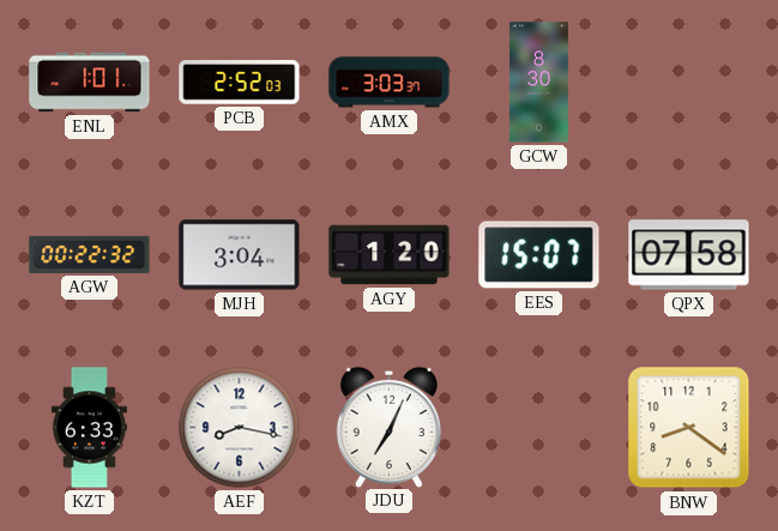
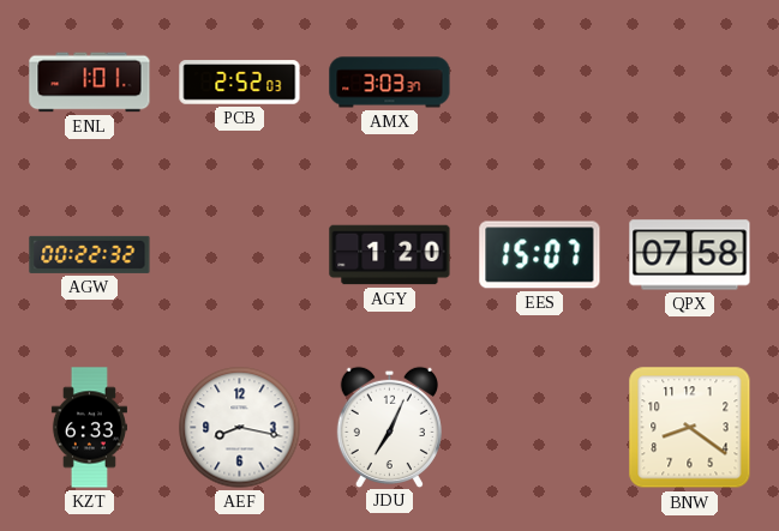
GCW: 8:30 -> none
MJH: 3:04 -> none
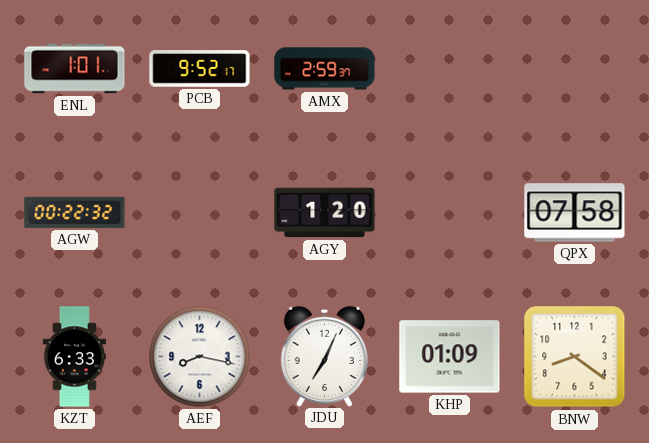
PCB: 2:52 -> 9:52
AMX: 3:03 -> 2:59
EES: 15:07 -> none
KHP: none -> 01:09
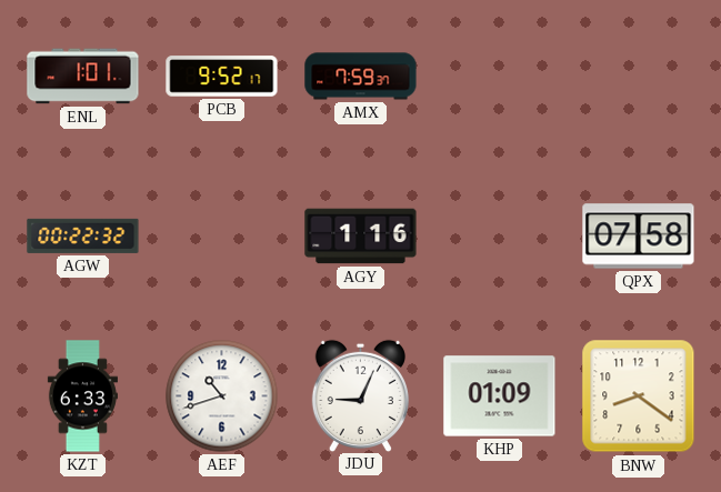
AMX: 2:59 -> 7:59
AGY: 1:20 -> 1:16
AEF: 8:17 -> 10:42
JDU: 7:04 -> 9:04
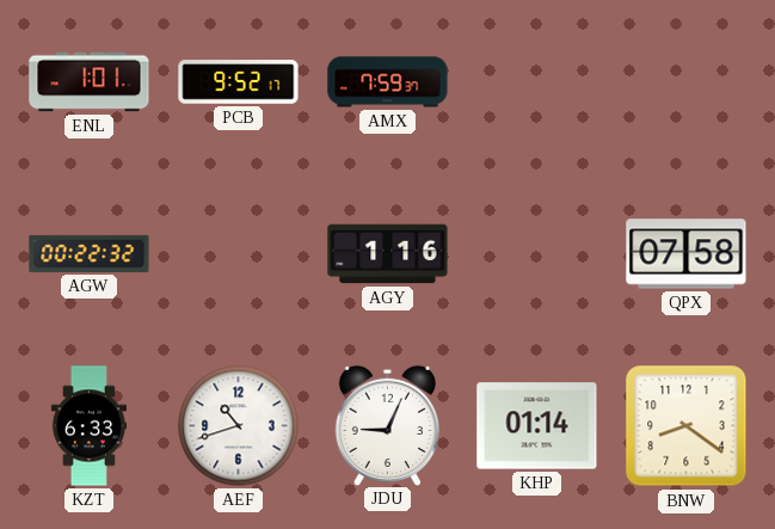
KHP: 01:09 -> 01:14
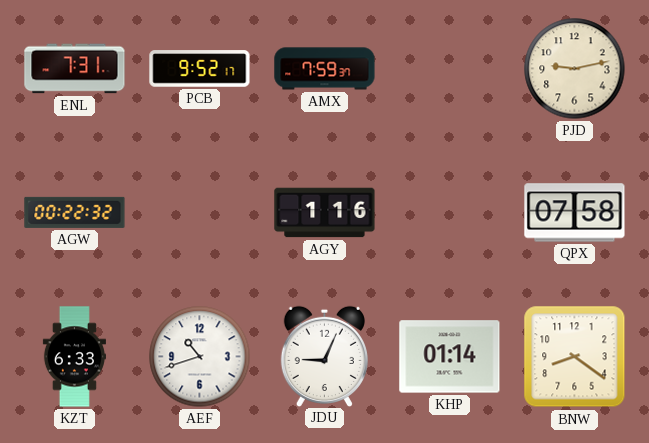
ENL: 1:01 -> 7:31
PJD: none -> 9:13
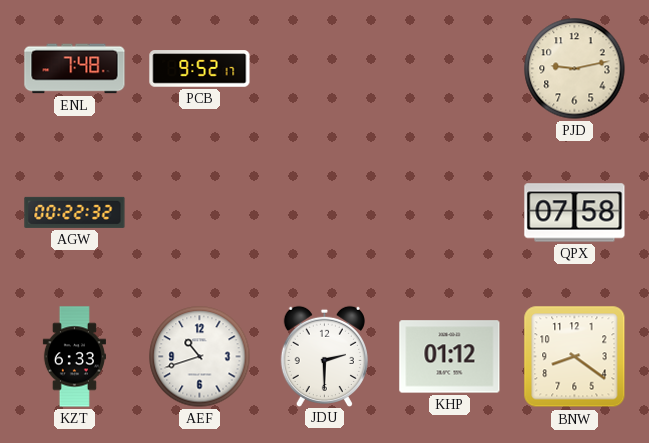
ENL: 7:31 -> 7:48
AMX: 7:59 -> none
AGY: 1:16 -> none
JDU: 9:04 -> 2:30
KHP: 01:14 -> 01:12
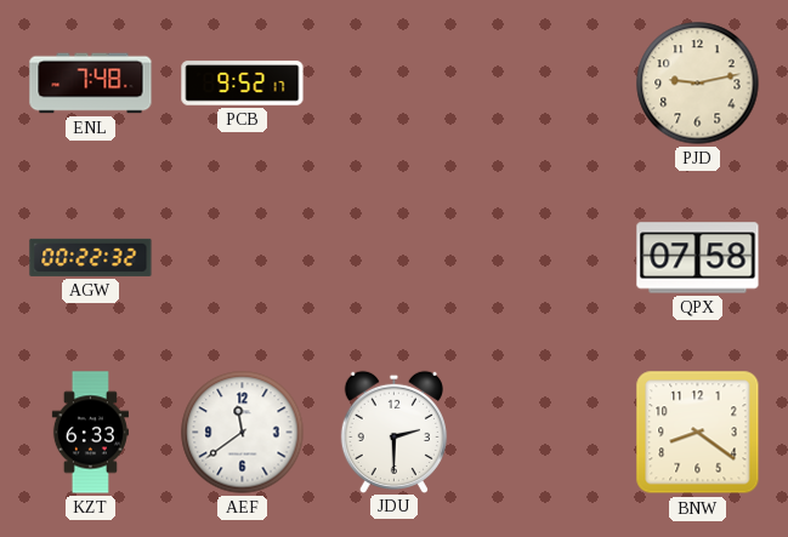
AEF: 10:42 -> 11:39
KHP: 01:12 -> none
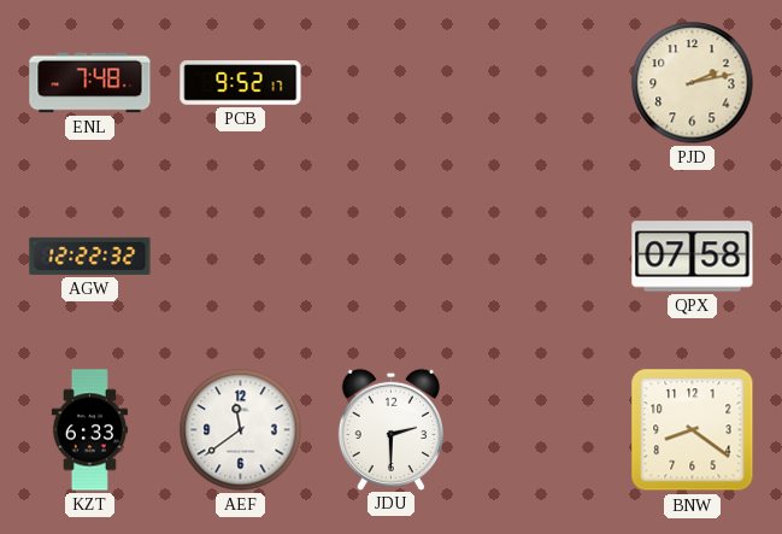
PJD: 9:13 -> 2:13
AGW: 00:22 -> 12:22
